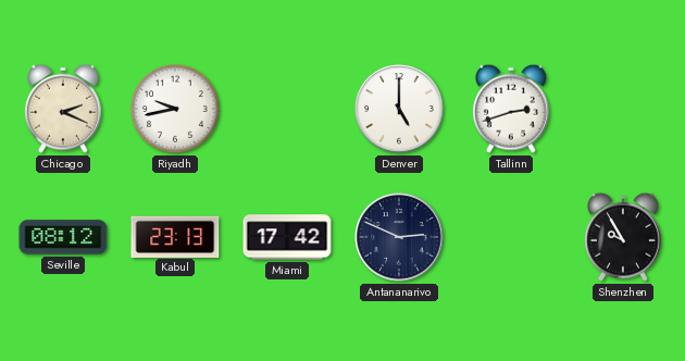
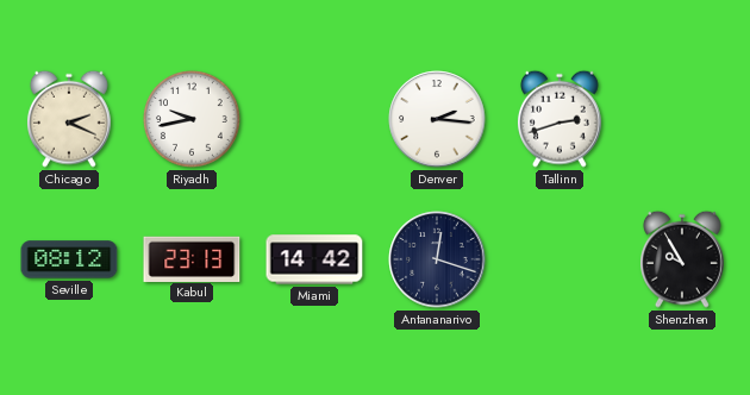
Denver: 5:00 -> 2:16
Miami: 17:42 -> 14:42
Antananarivo: 2:49 -> 12:18
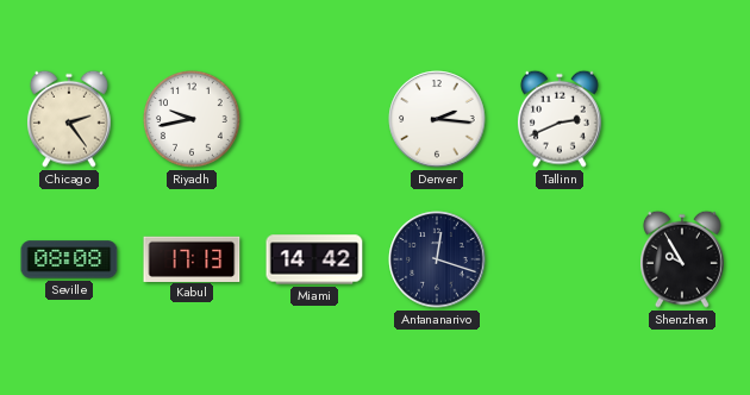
Chicago: 2:19 -> 2:24
Tallinn: 2:42 -> 2:41
Seville: 08:12 -> 08:08
Kabul: 23:13 -> 17:13
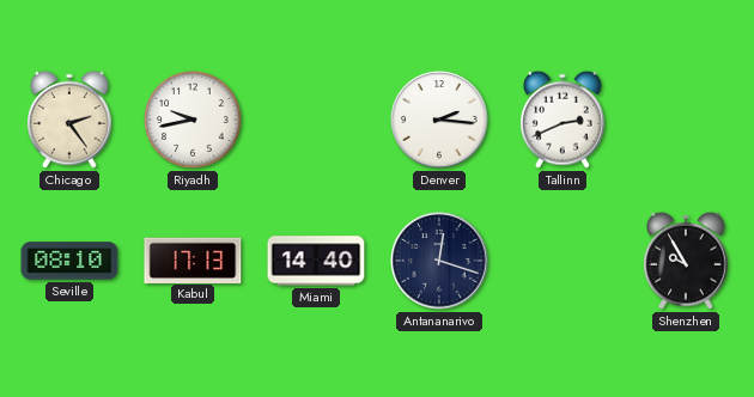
Seville: 08:08 -> 08:10
Miami: 14:42 -> 14:40
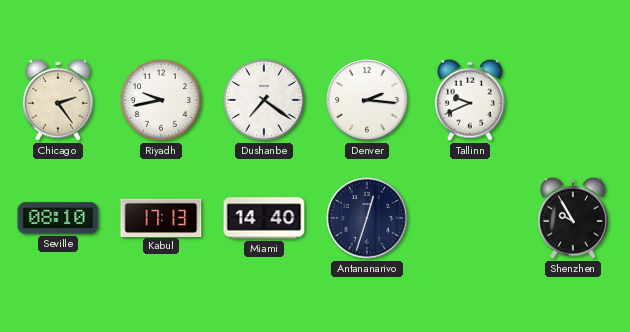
Dushanbe: none -> 7:21
Tallinn: 2:41 -> 9:41
Antananarivo: 12:18 -> 12:33
